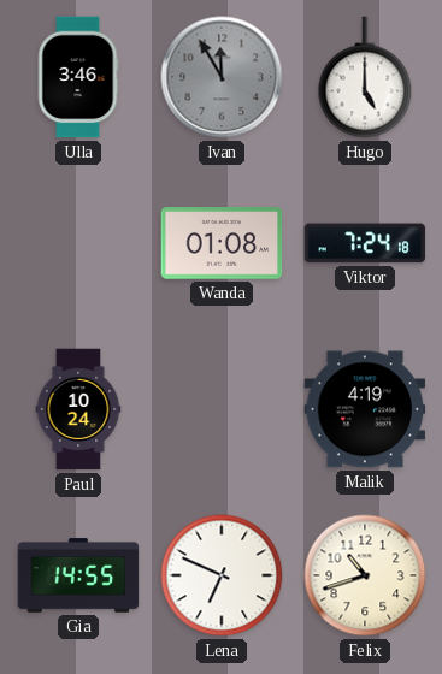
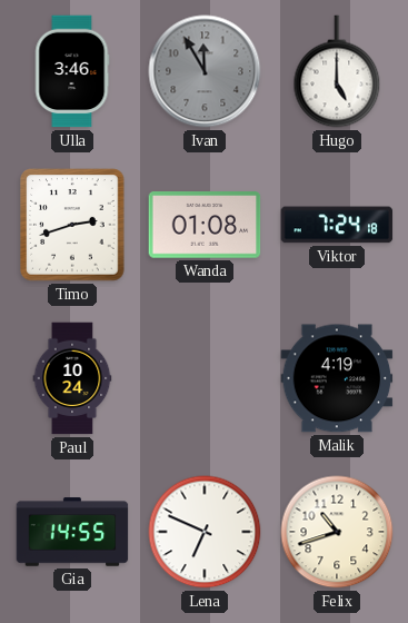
Timo: none -> 2:42
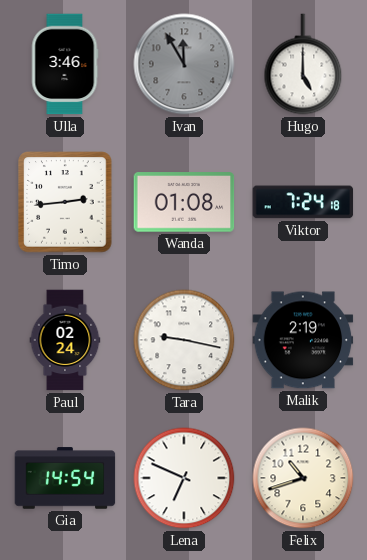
Timo: 2:42 -> 2:44
Paul: 10:24 -> 02:24
Tara: none -> 9:17
Malik: 4:19 -> 2:19
Gia: 14:55 -> 14:54
